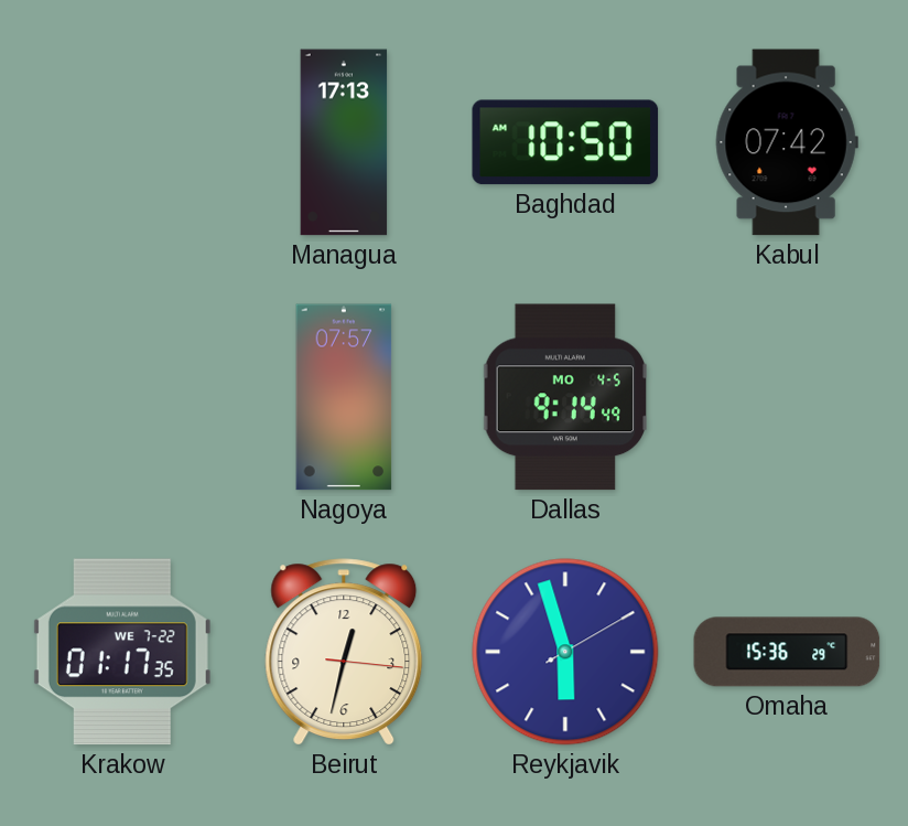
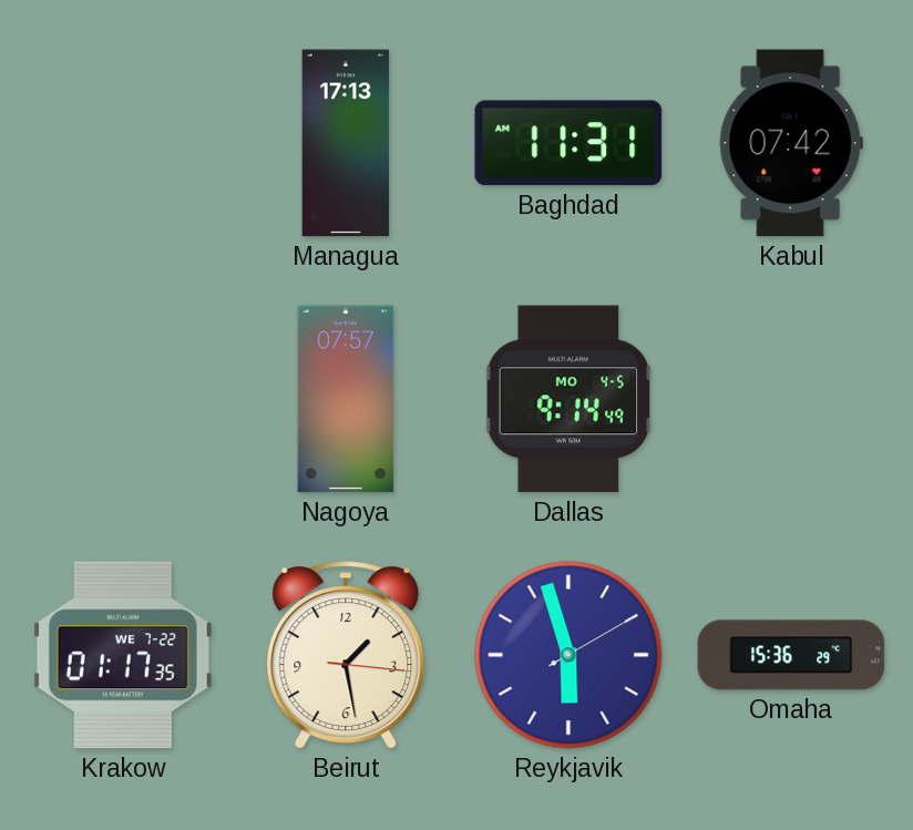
Baghdad: 10:50 -> 11:31
Beirut: 12:32 -> 1:28
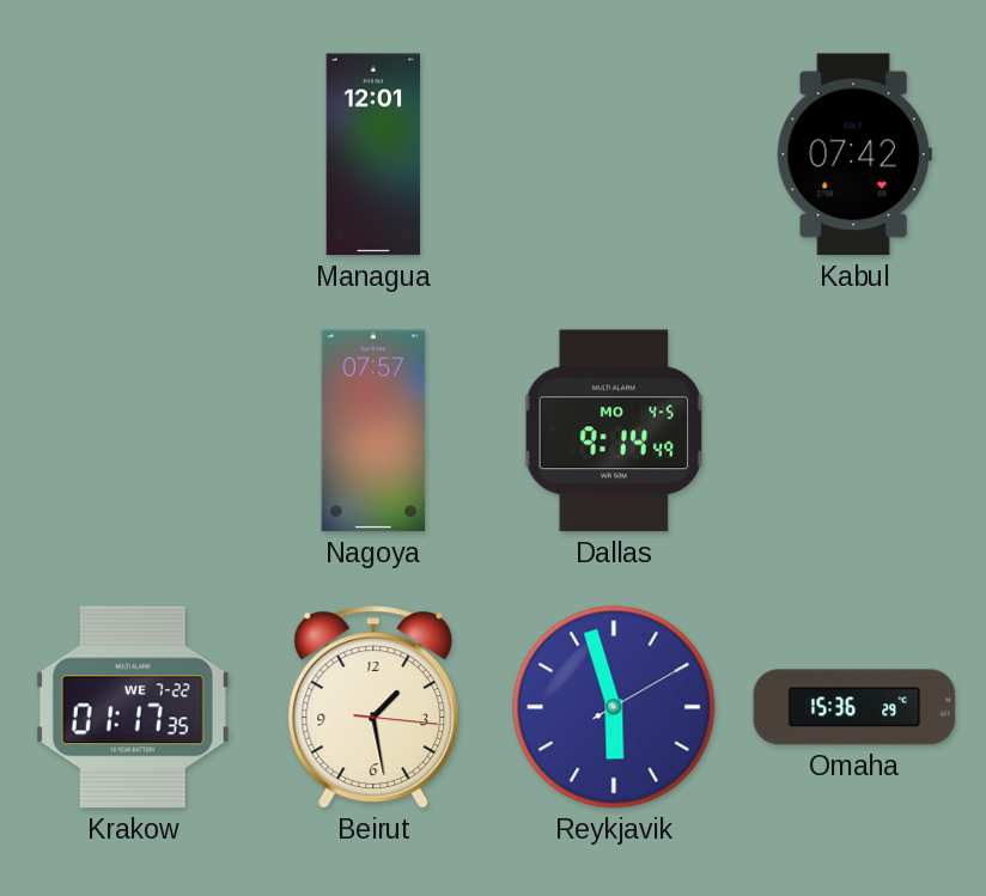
Managua: 17:13 -> 12:01
Baghdad: 11:31 -> none
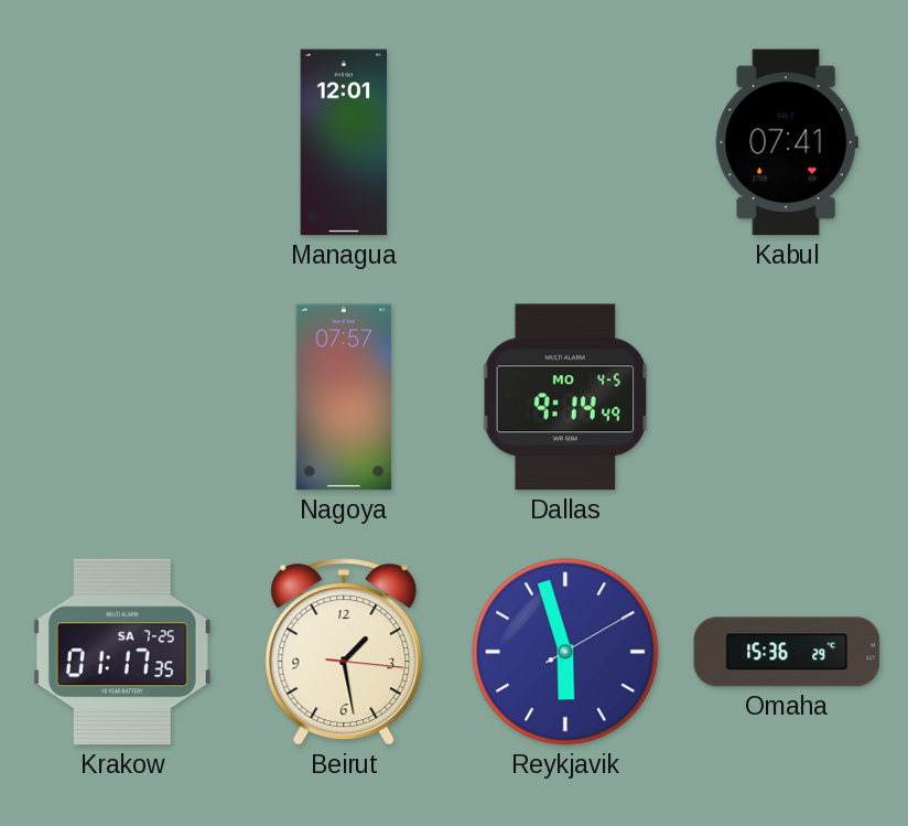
Kabul: 07:42 -> 07:41
Krakow date: WE 7-22 -> SA 7-25
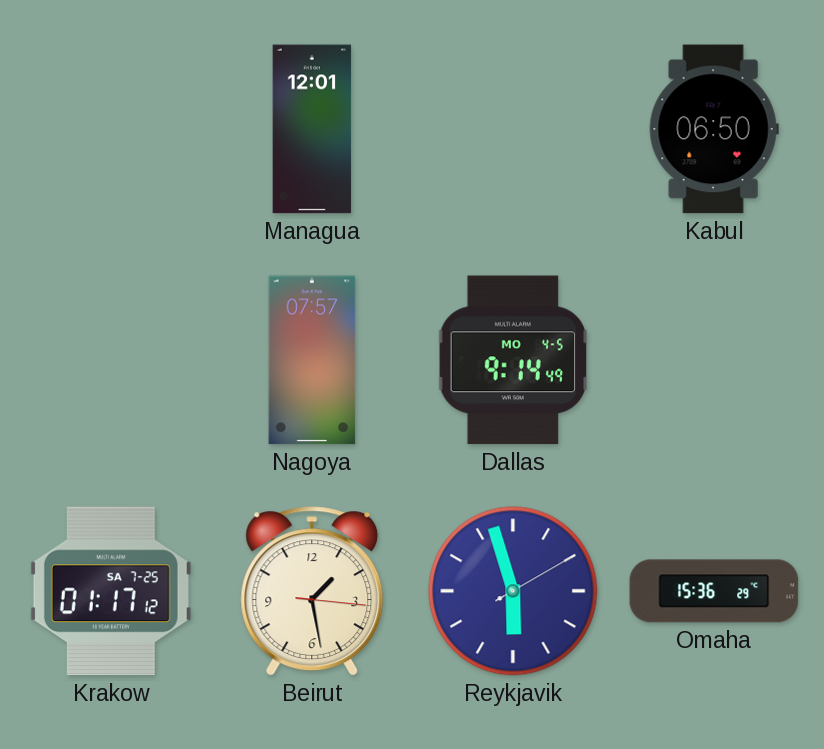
Kabul: 07:41 -> 06:50
Krakow: 01:17:35 -> 01:17:12
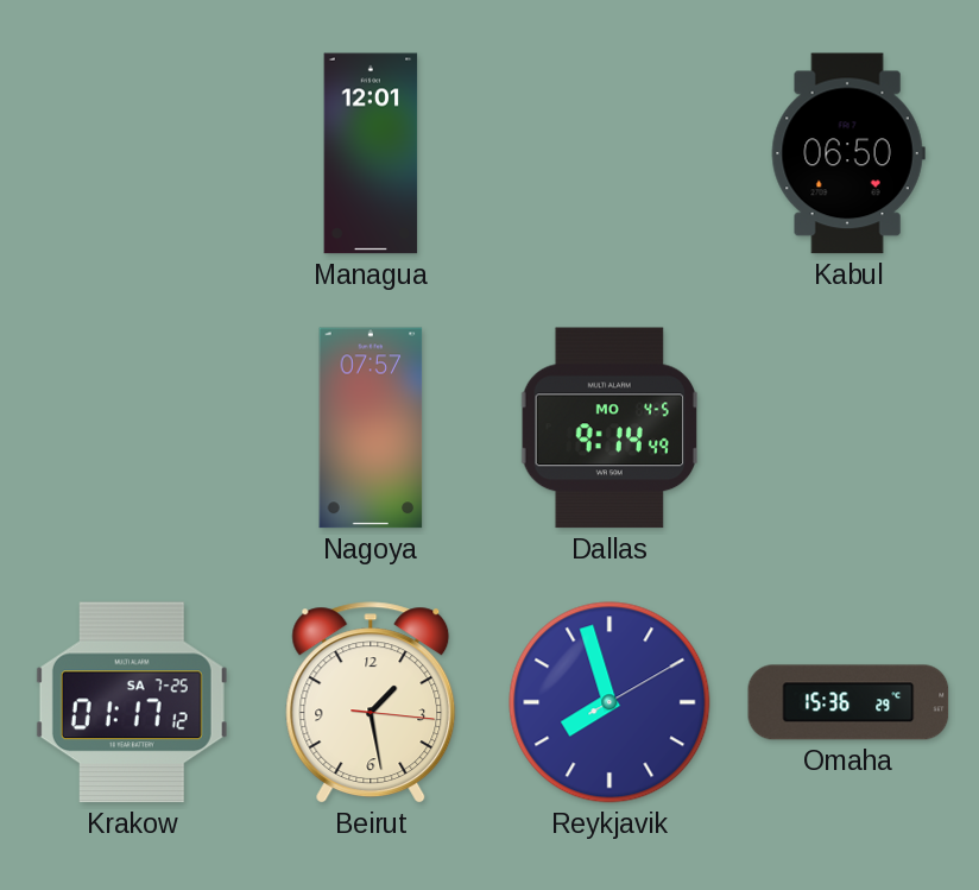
Reykjavik: 5:57 -> 7:57
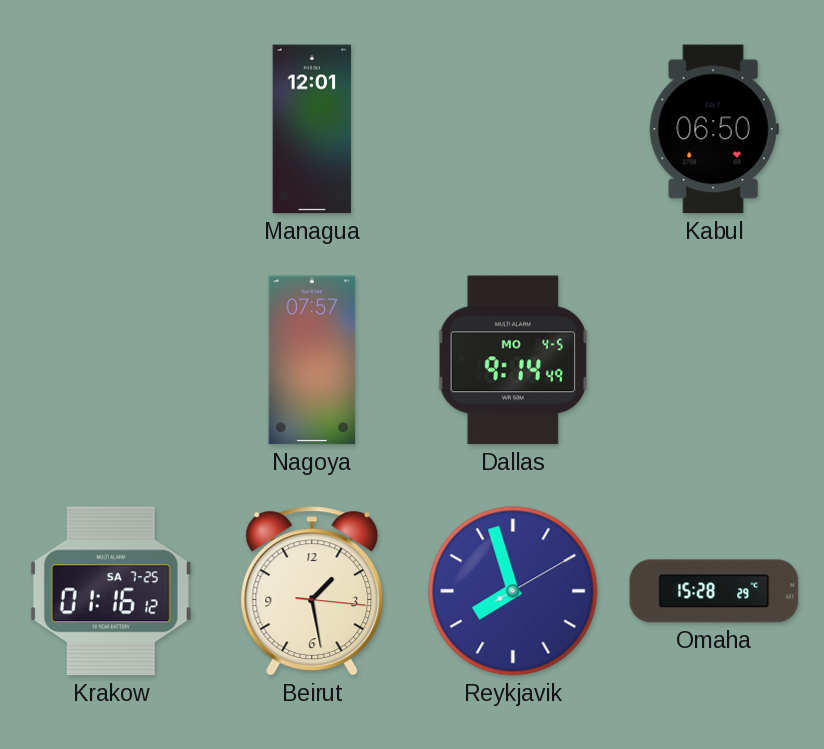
Krakow: 01:17 -> 01:16
Omaha: 15:36 -> 15:28
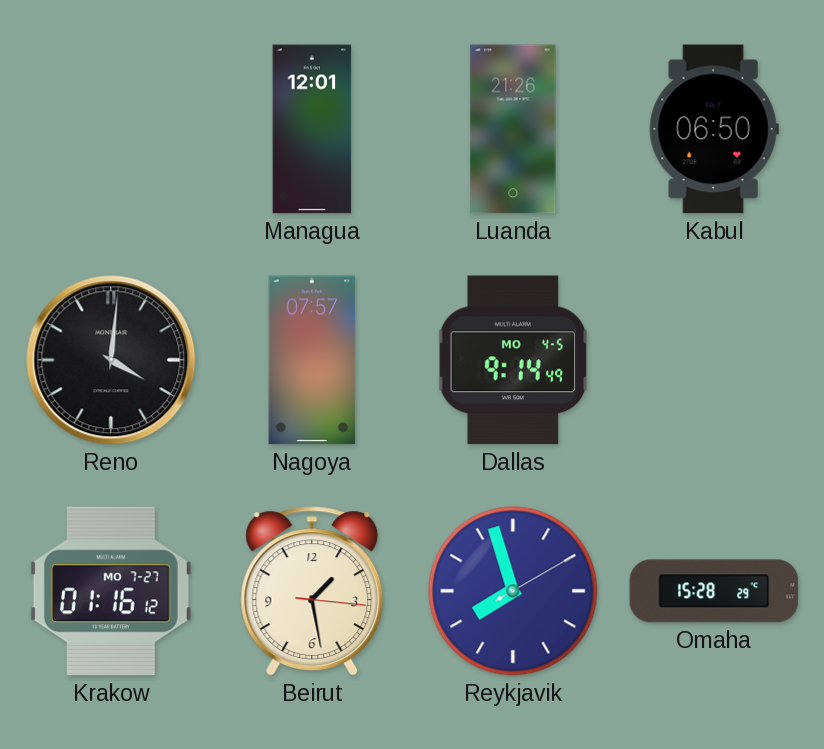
Luanda: none -> 21:26
Reno: none -> 4:01
Krakow date: SA 7-25 -> MO 7-27
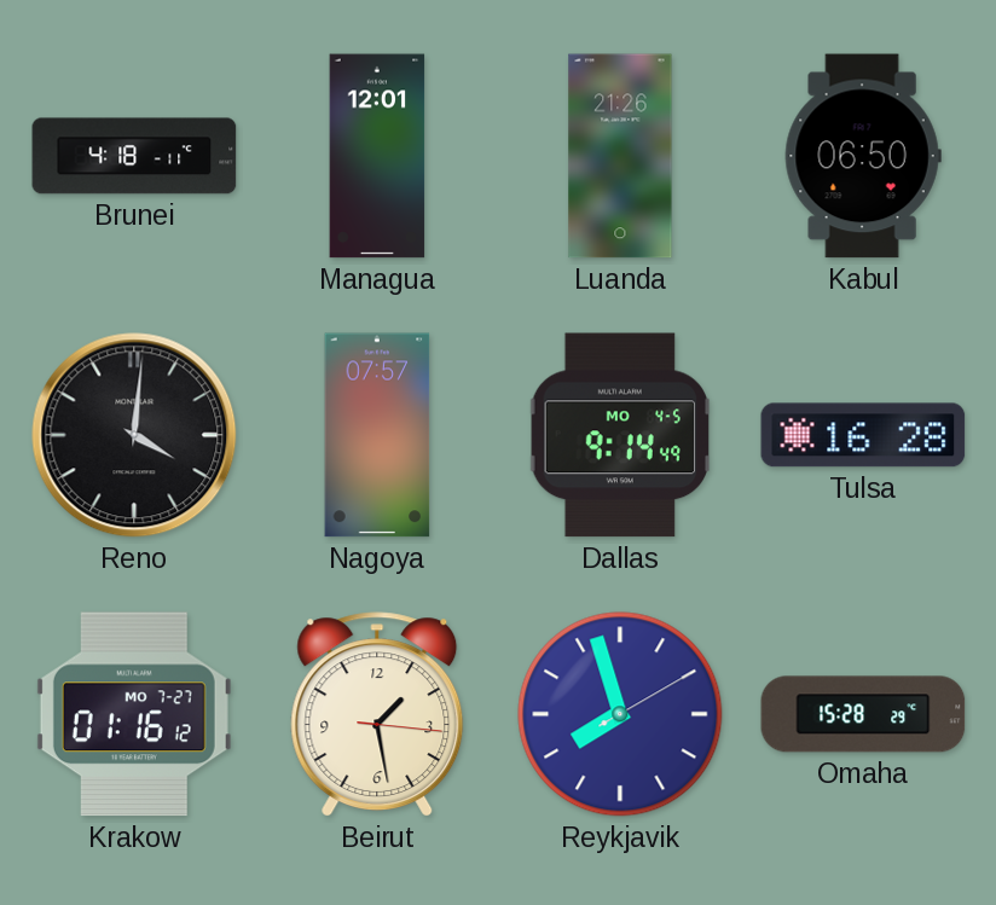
Brunei: none -> 4:18
Tulsa: none -> 16:28
